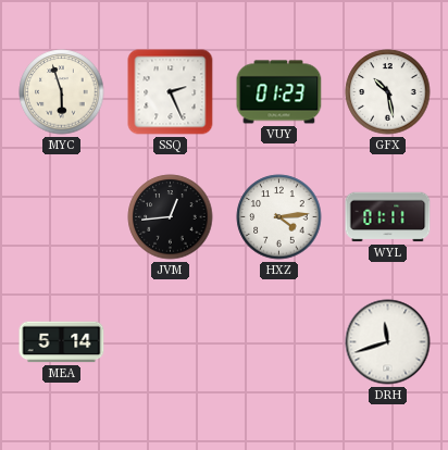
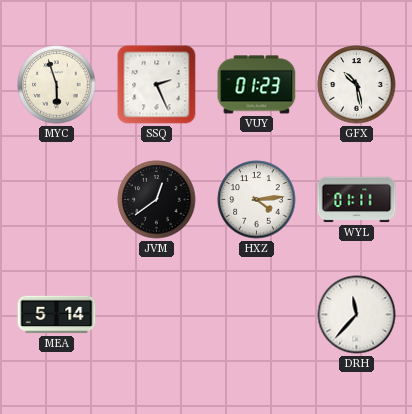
JVM: 12:44 -> 12:39
DRH: 11:42 -> 11:37
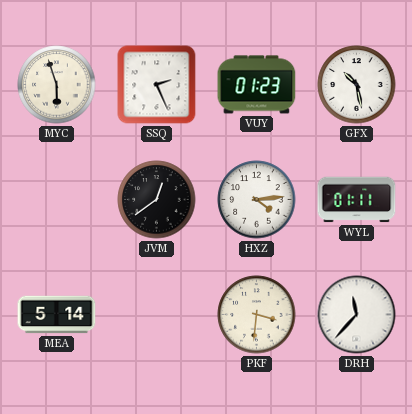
PKF: none -> 3:31
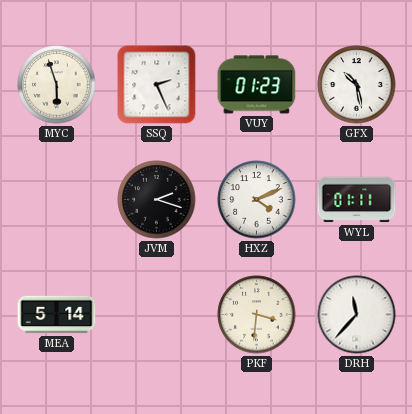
JVM: 12:39 -> 2:18
HXZ: 4:14 -> 4:11
